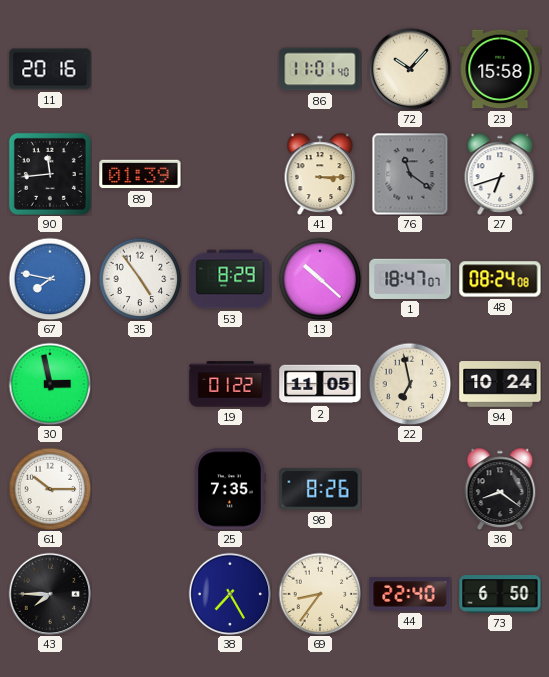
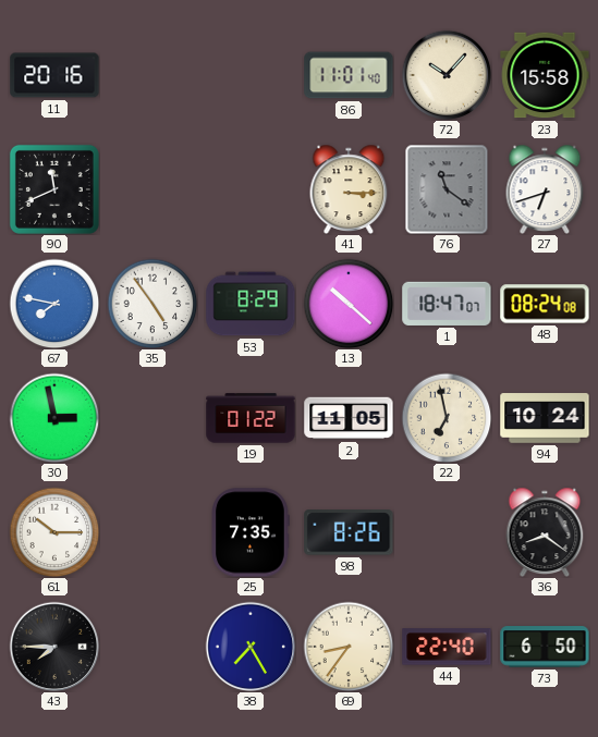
90: 11:44 -> 11:41
89: 01:39 -> none
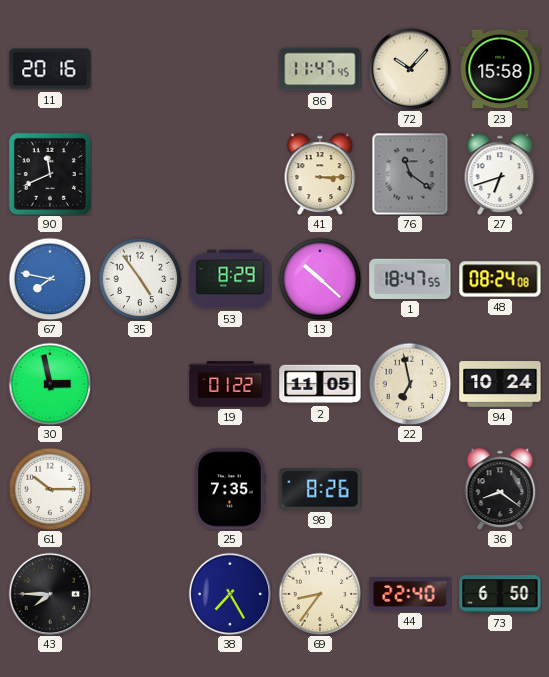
86: 11:01 -> 11:47
1: 18:47:07 -> 18:47:55
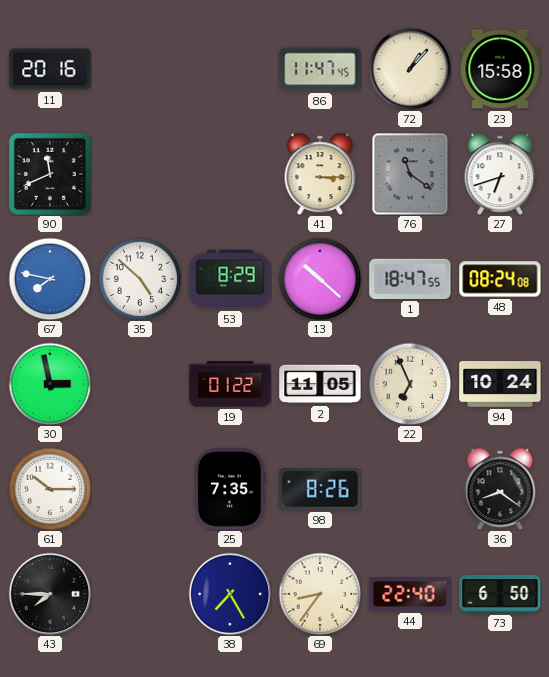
72: 10:07 -> 1:07
35: 4:54 -> 4:52
22: 6:58 -> 6:56
